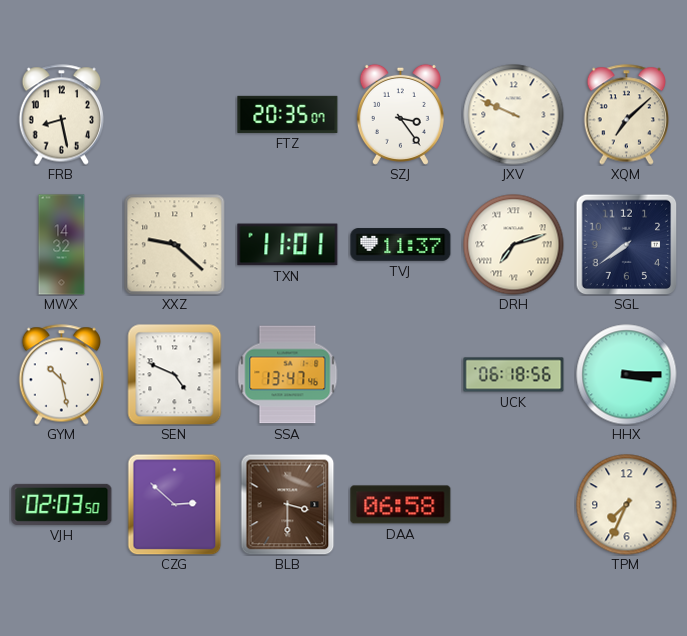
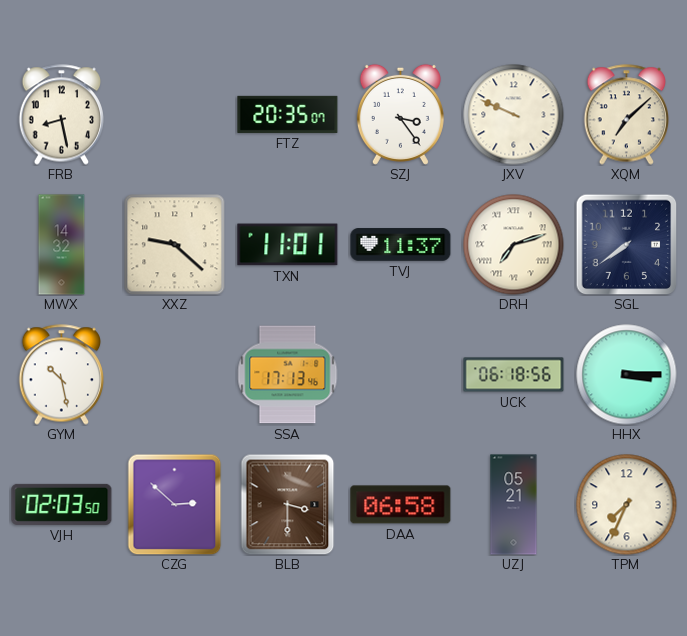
SEN: 4:49 -> none
SSA: 13:47 -> 17:13
UZJ: none -> 05:21
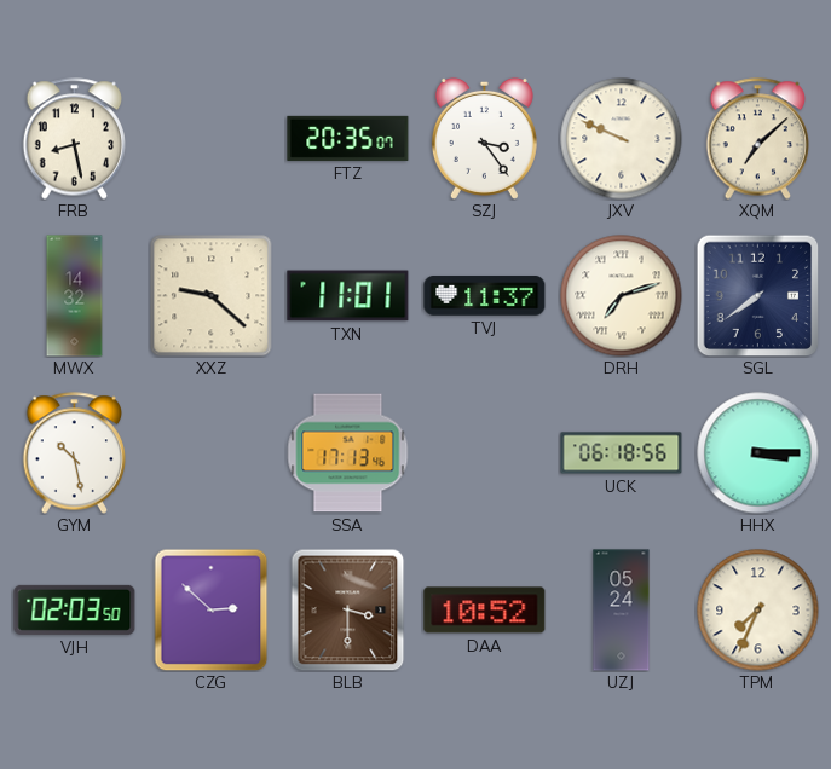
DAA: 06:58 -> 10:52
UZJ: 05:21 -> 05:24
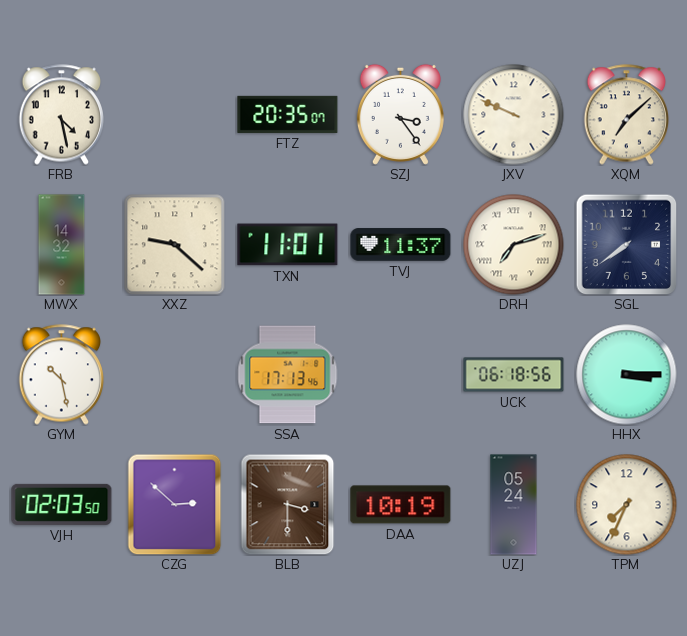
FRB: 8:28 -> 4:28
DAA: 10:52 -> 10:19
